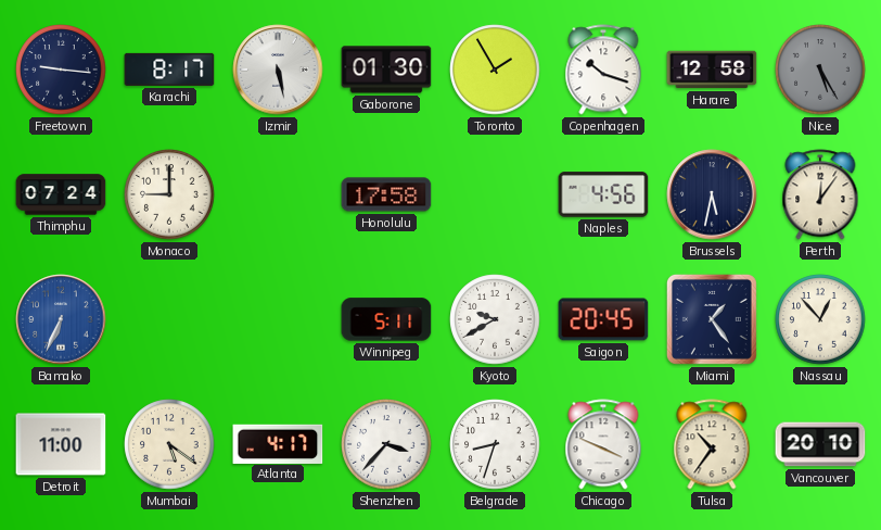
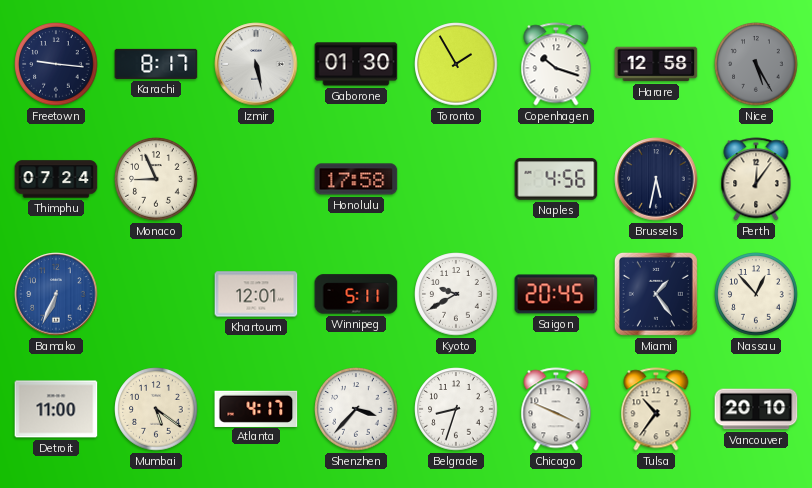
Monaco: 9:00 -> 8:56
Khartoum: none -> 12:01
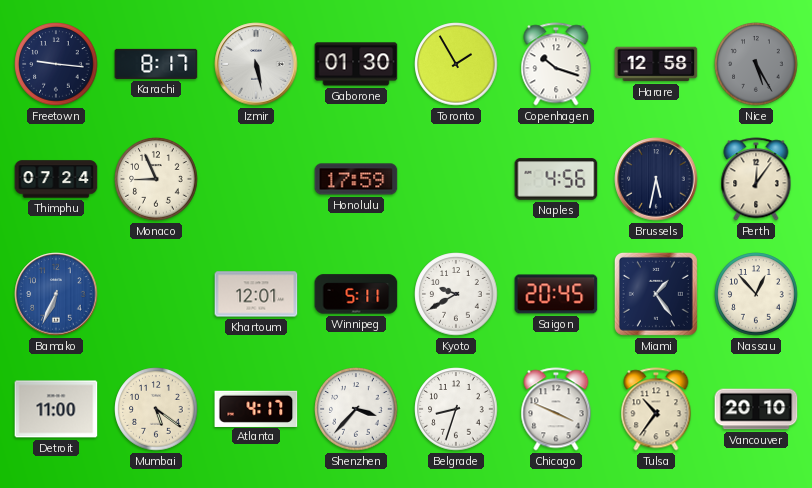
Honolulu: 17:58 -> 17:59
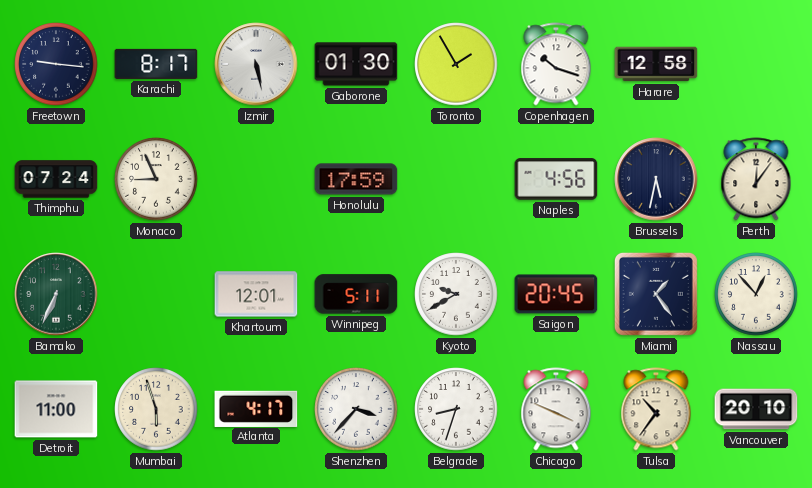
Nice: 5:25 -> none
Bamako dial: blue -> green
Mumbai: 5:21 -> 5:57
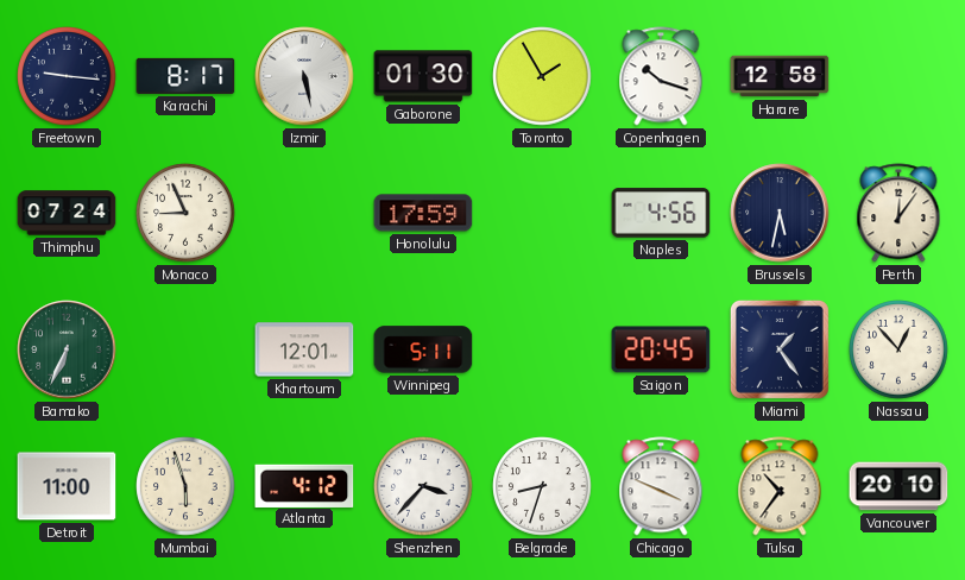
Kyoto: 9:40 -> none
Atlanta: 4:17 -> 4:12
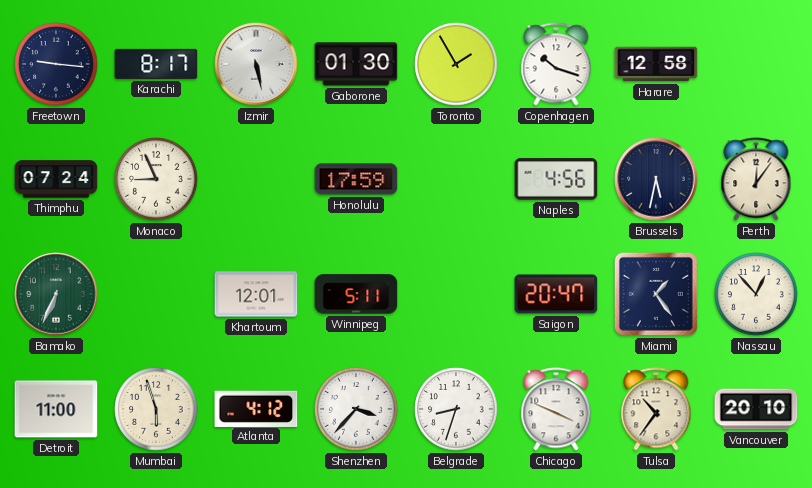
Saigon: 20:45 -> 20:47
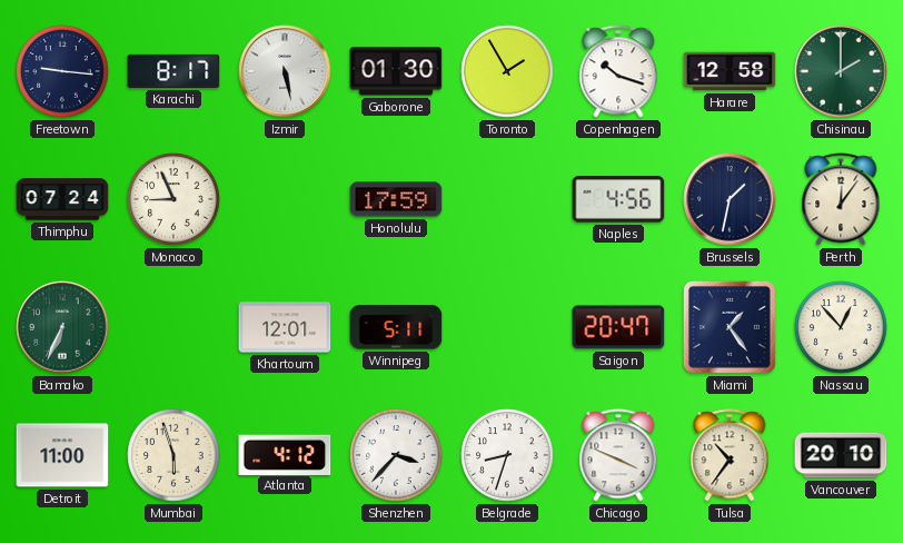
Chisinau: none -> 2:00
Brussels: 5:32 -> 1:32
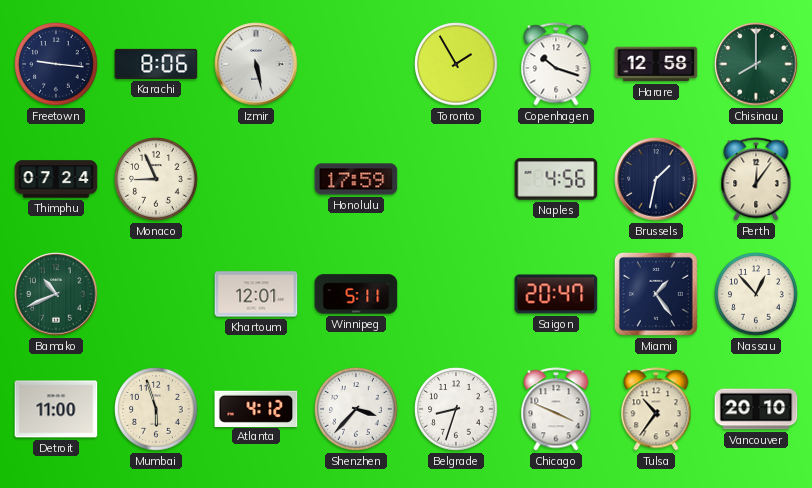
Karachi: 8:17 -> 8:06
Gaborone: 01:30 -> none
Chisinau: 2:00 -> 8:00
Bamako: 6:34 -> 10:41
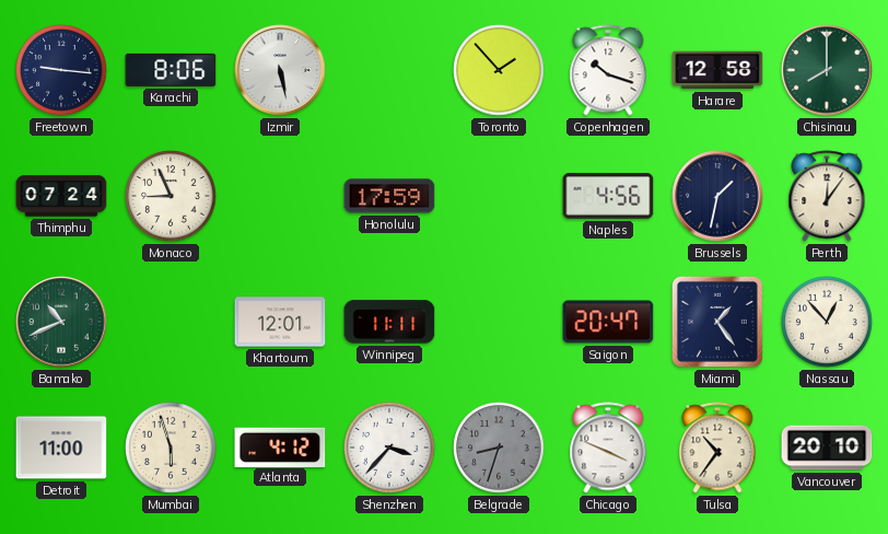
Toronto: 1:55 -> 1:53
Winnipeg: 5:11 -> 11:11
Belgrade dial: white -> grey
